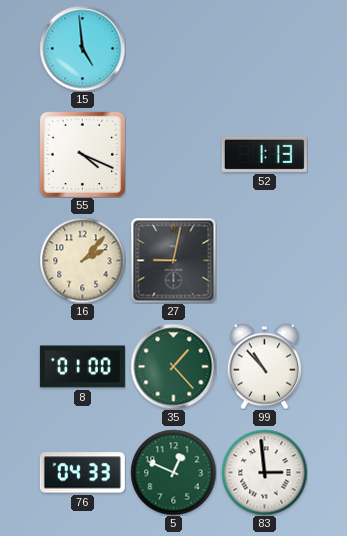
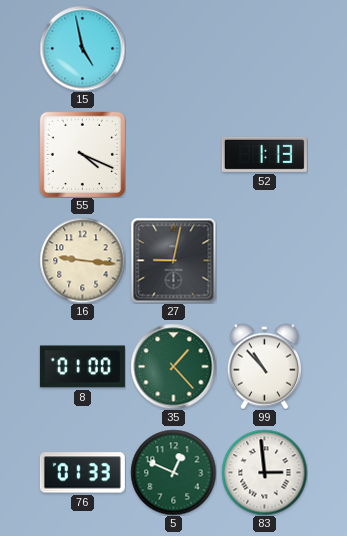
15: 4:59 -> 4:58
16: 2:07 -> 9:16
76: 04:33 -> 01:33
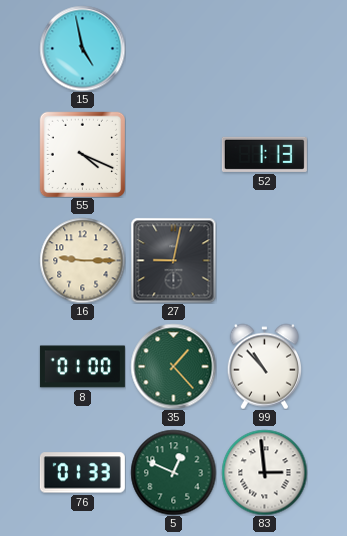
16: 9:16 -> 9:15
